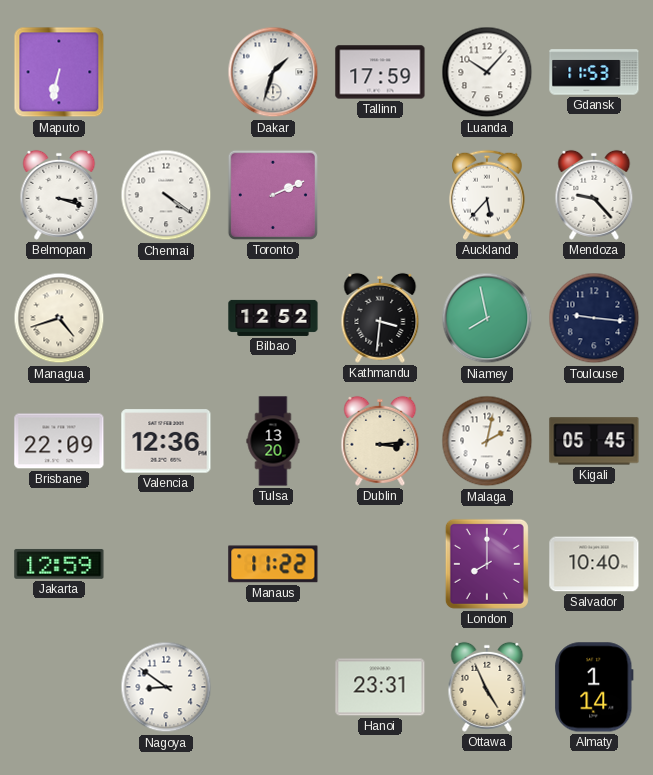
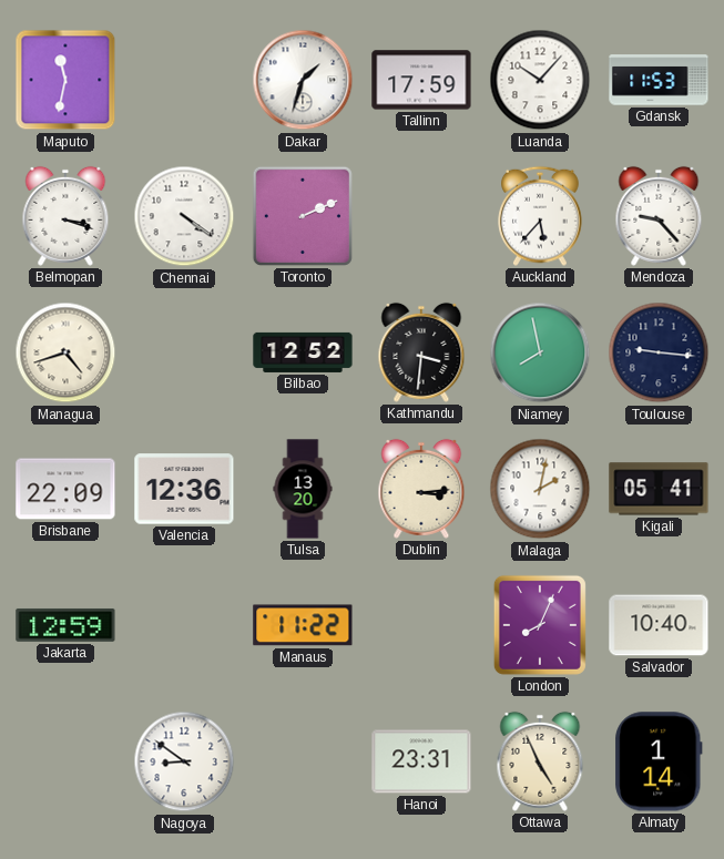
Maputo: 6:32 -> 11:32
Kigali: 05:45 -> 05:41
London: 8:00 -> 8:04
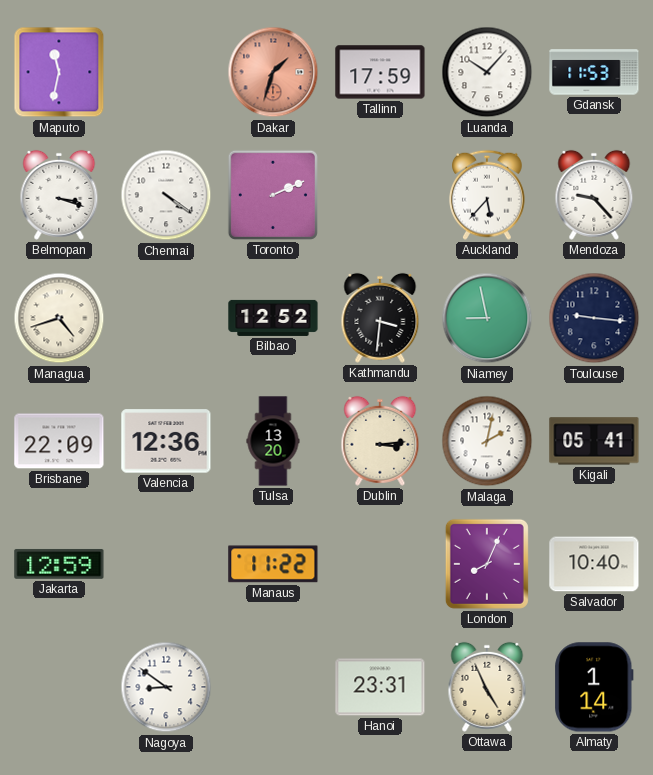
Dakar dial: white -> salmon
Niamey: 7:58 -> 8:58
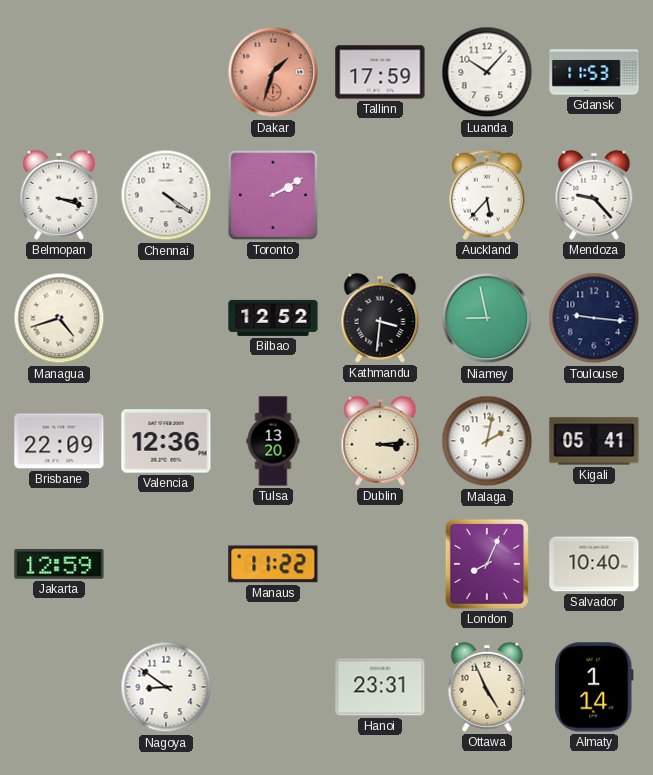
Maputo: 11:32 -> none
Toronto: 2:11 -> 2:10
